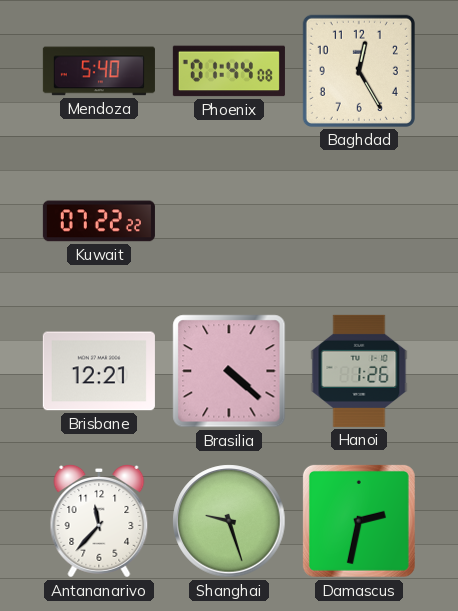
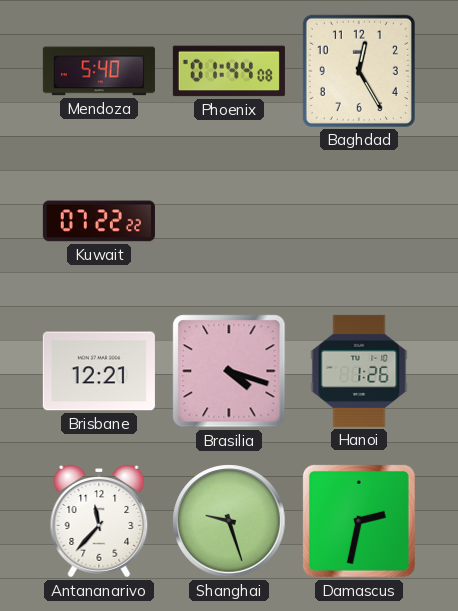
Brasilia: 4:22 -> 4:18
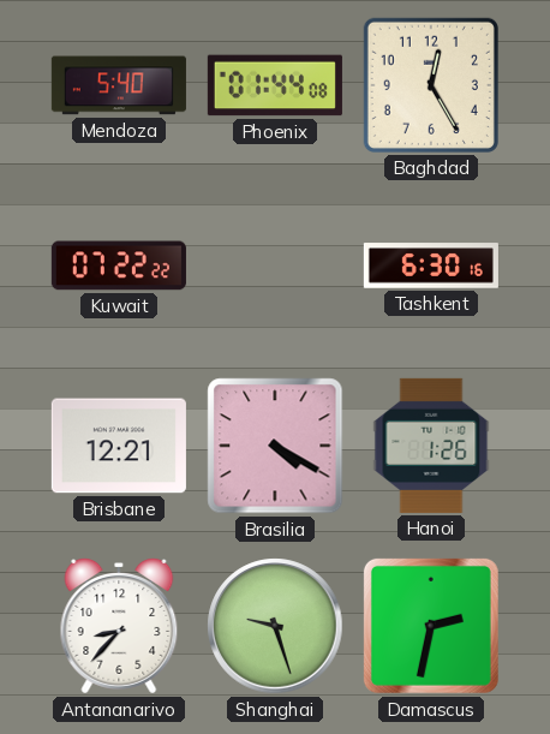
Tashkent: none -> 6:30
Brasilia: 4:18 -> 4:20
Antananarivo: 11:37 -> 8:37
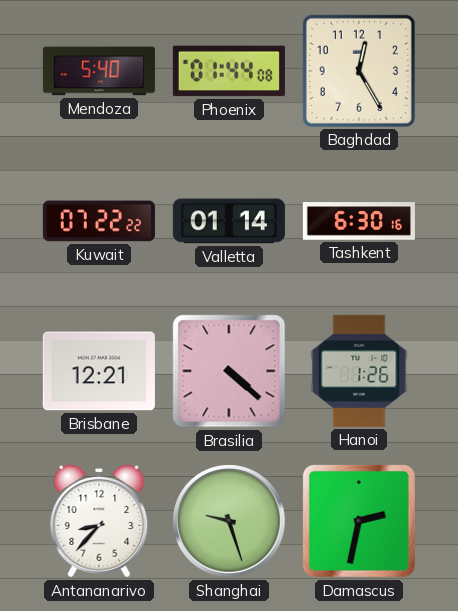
Valletta: none -> 01:14
Brasilia: 4:20 -> 4:22
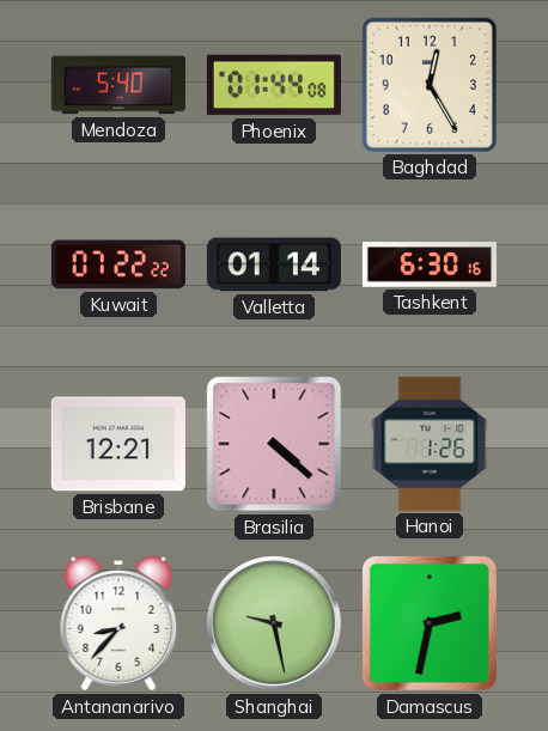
Shanghai: 9:27 -> 9:28
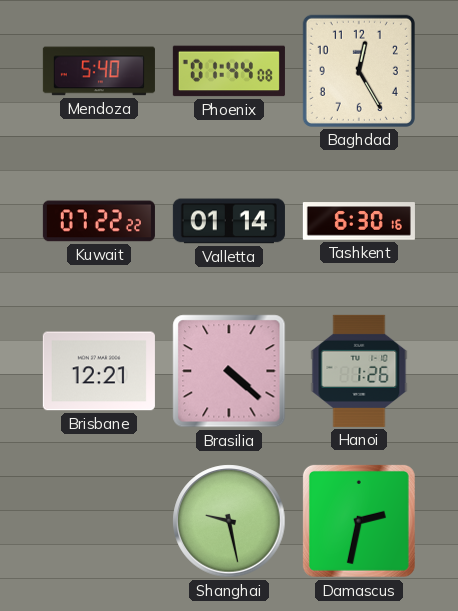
Antananarivo: 8:37 -> none
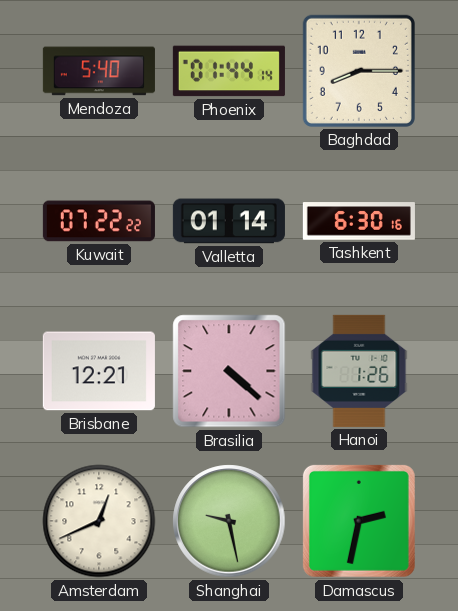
Phoenix: 01:44:08 -> 01:44:14
Baghdad: 12:25 -> 8:15
Amsterdam: none -> 12:41
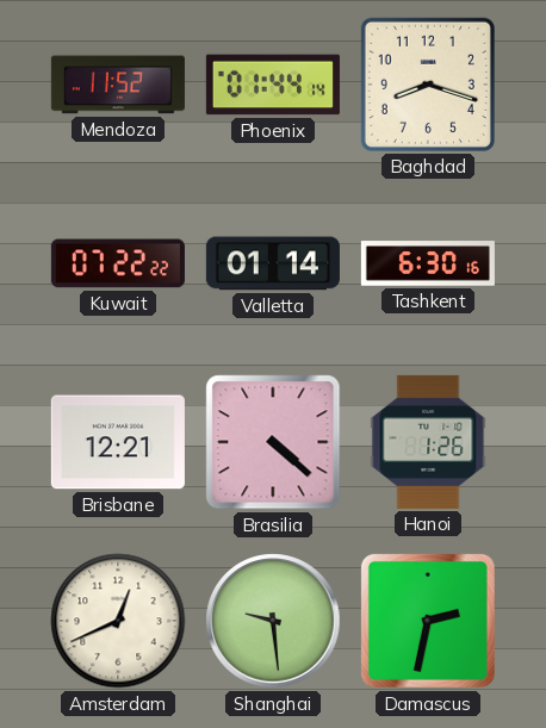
Mendoza: 5:40 -> 11:52
Baghdad: 8:15 -> 8:18
Shanghai: 9:28 -> 9:29
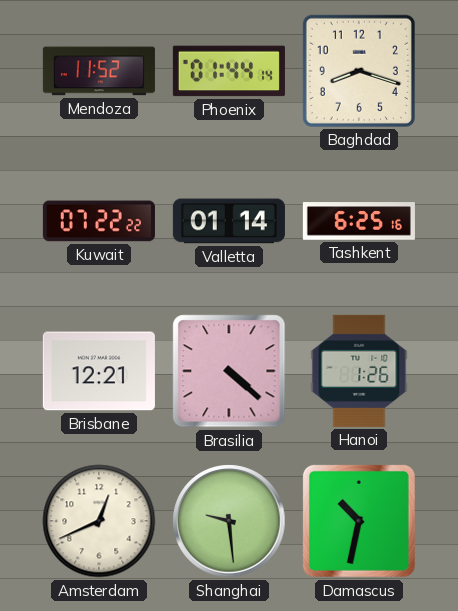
Tashkent: 6:30 -> 6:25
Damascus: 2:32 -> 10:32
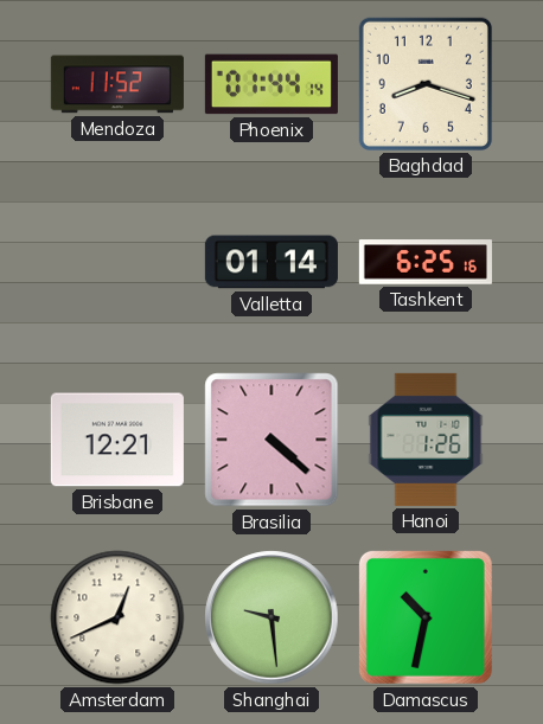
Kuwait: 07:22 -> none
